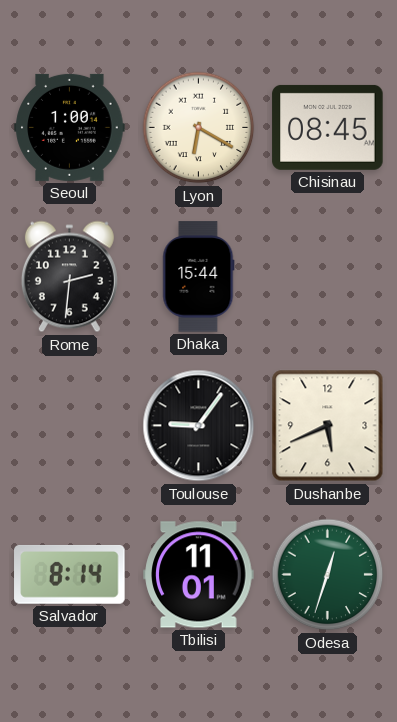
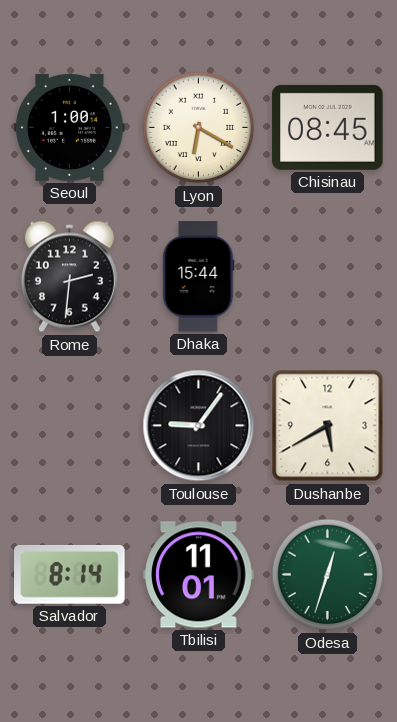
Dushanbe: 5:41 -> 5:40
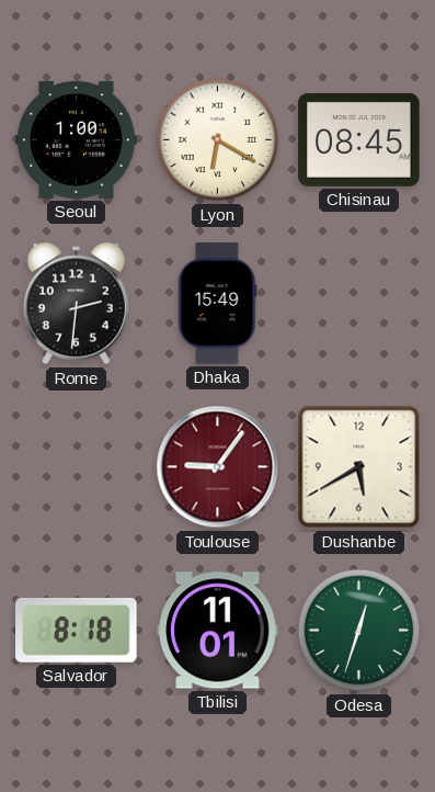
Dhaka: 15:44 -> 15:49
Toulouse dial: black -> burgundy
Salvador: 8:14 -> 8:18
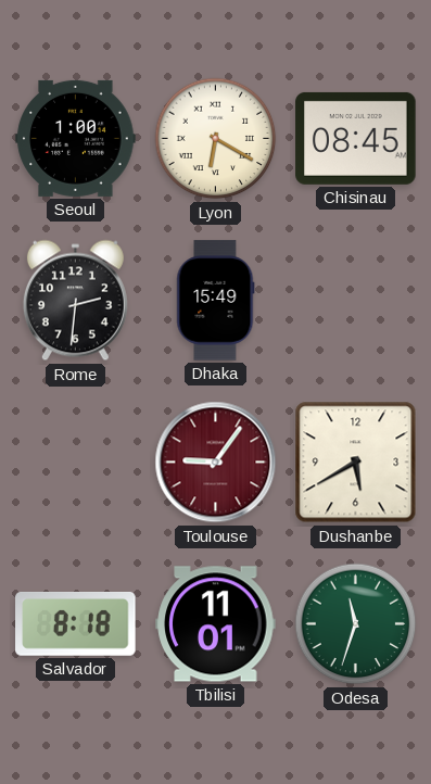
Odesa: 12:33 -> 11:33
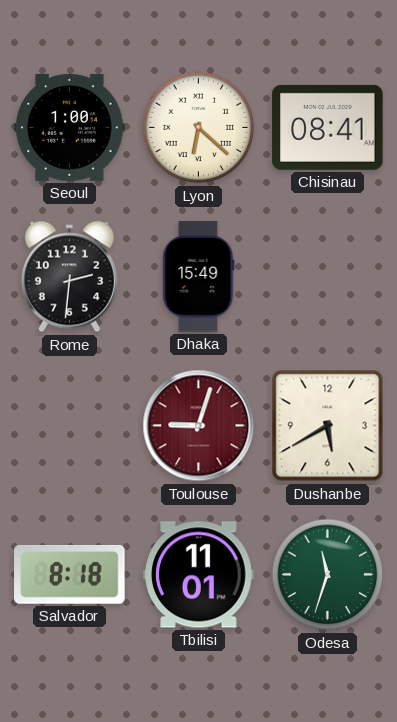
Lyon: 6:20 -> 6:22
Chisinau: 08:45 -> 08:41
Toulouse: 9:06 -> 9:03
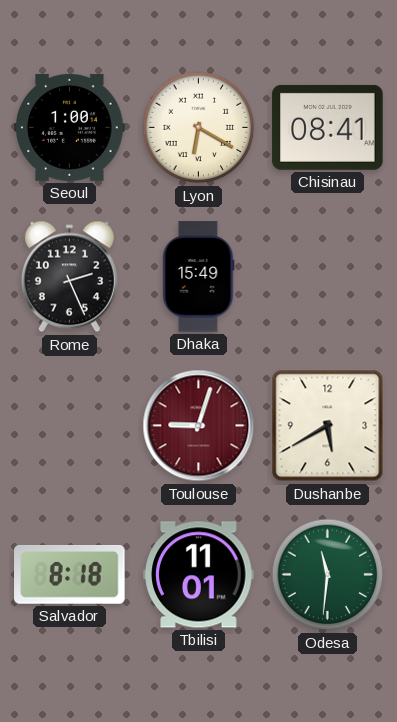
Lyon: 6:22 -> 6:20
Rome: 2:31 -> 2:26
Odesa: 11:33 -> 11:31
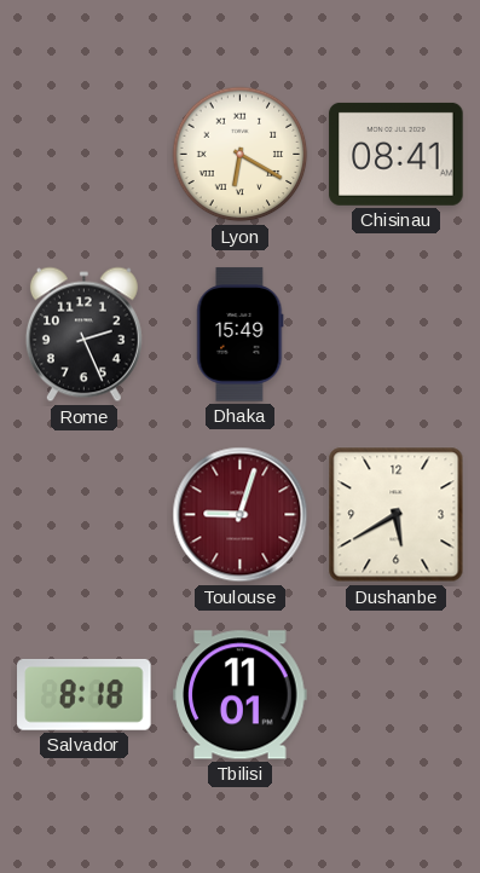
Seoul: 1:00 -> none
Odesa: 11:31 -> none
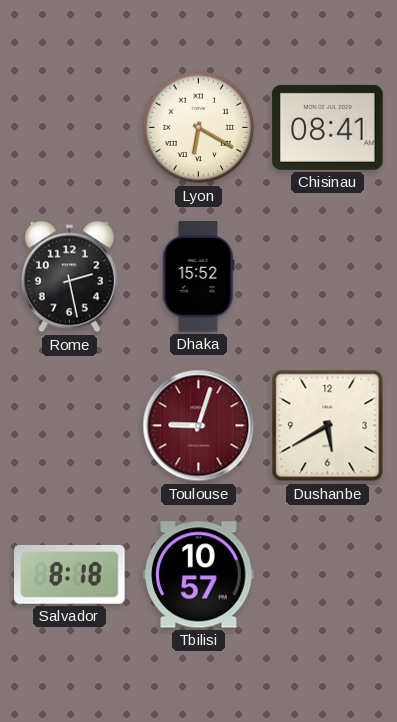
Rome: 2:26 -> 2:28
Dhaka: 15:49 -> 15:52
Tbilisi: 11:01 -> 10:57
